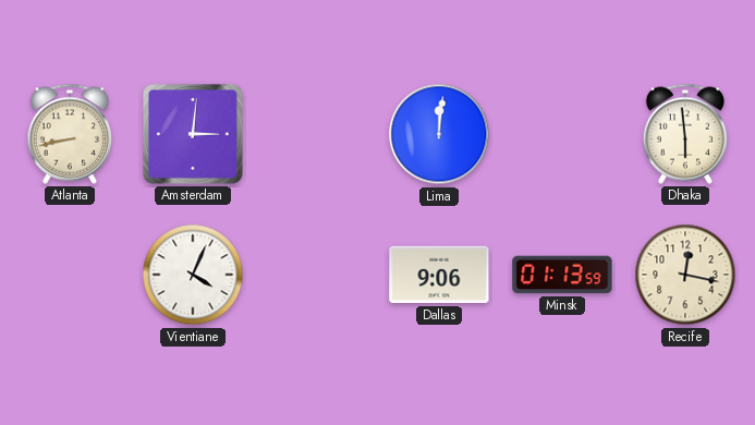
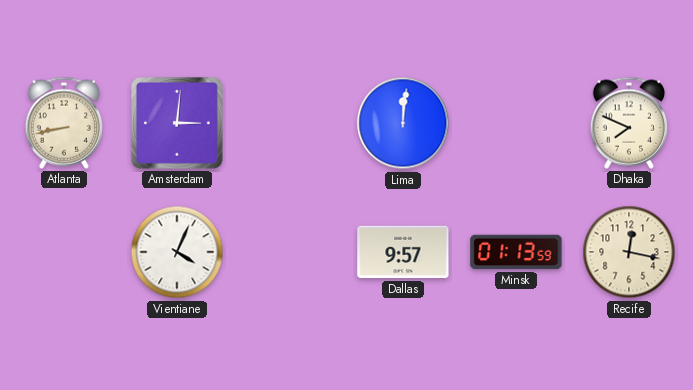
Dhaka: 5:59 -> 7:49
Dallas: 9:06 -> 9:57
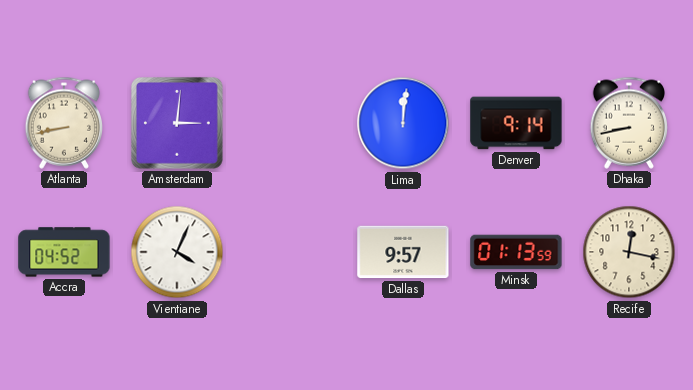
Denver: none -> 9:14
Dhaka: 7:49 -> 8:43
Accra: none -> 04:52
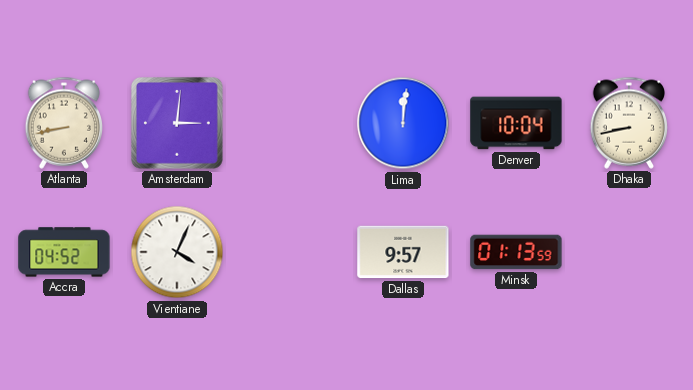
Denver: 9:14 -> 10:04
Recife: 12:17 -> none
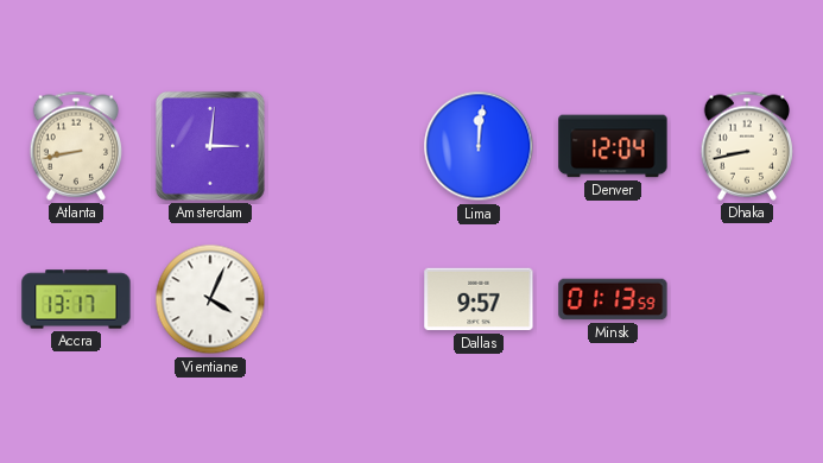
Denver: 10:04 -> 12:04
Accra: 04:52 -> 13:17
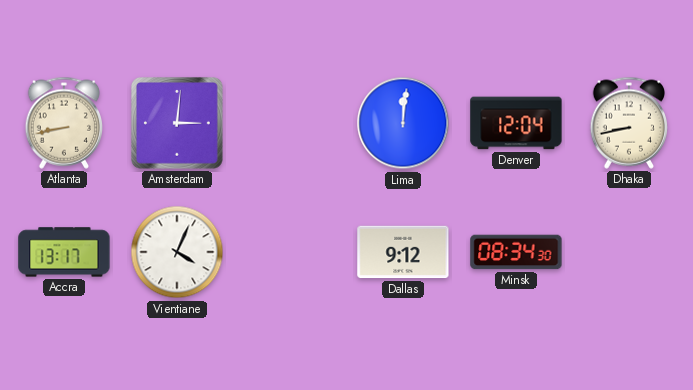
Dallas: 9:57 -> 9:12
Minsk: 01:13 -> 08:34
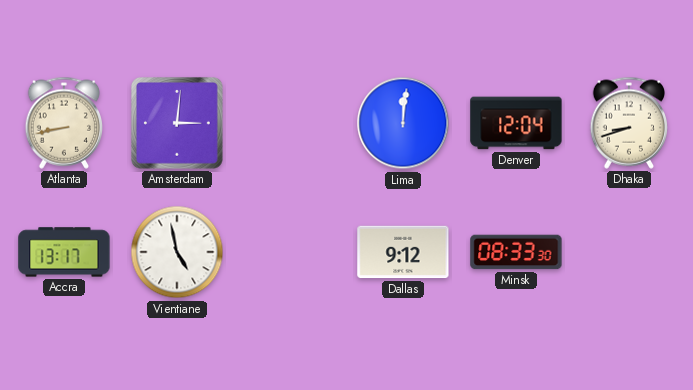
Dhaka: 8:43 -> 8:42
Vientiane: 4:04 -> 4:58
Minsk: 08:34 -> 08:33
